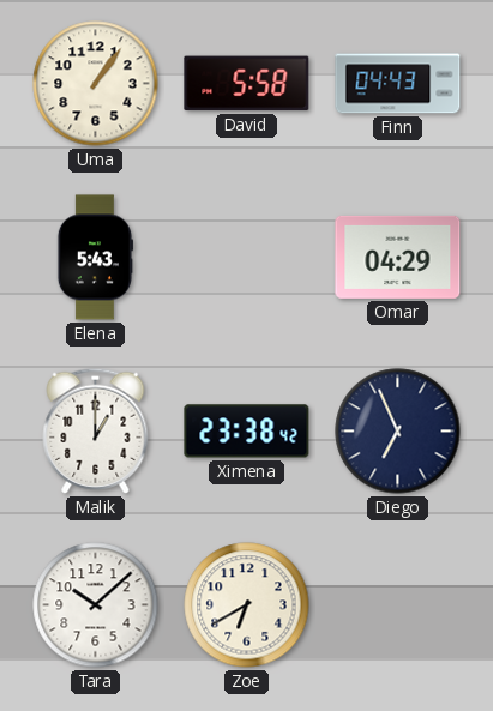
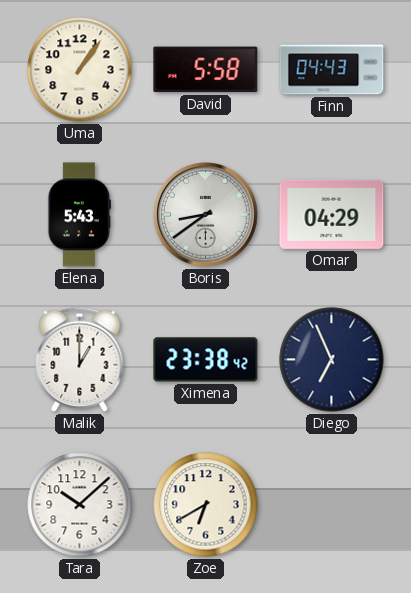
Boris: none -> 8:39
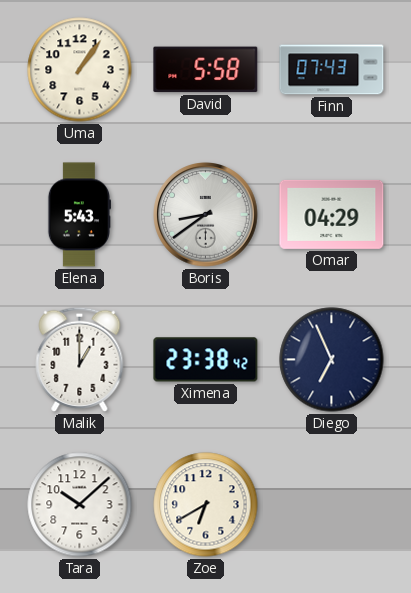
Finn: 04:43 -> 07:43
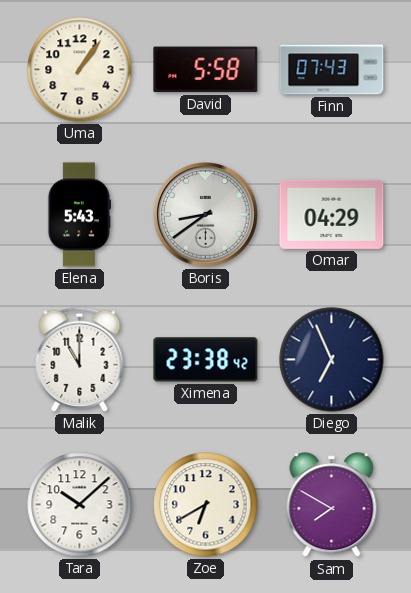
Malik: 1:00 -> 11:00
Sam: none -> 7:50
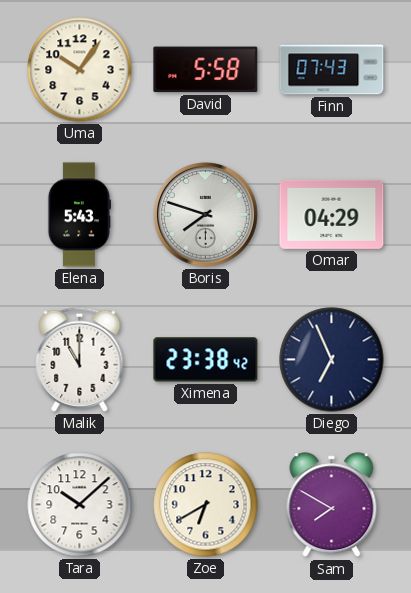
Uma: 1:06 -> 10:06
Boris: 8:39 -> 7:48
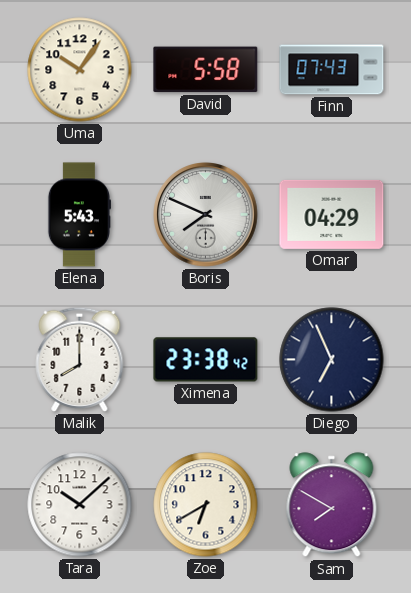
Boris: 7:48 -> 7:49
Malik: 11:00 -> 8:00
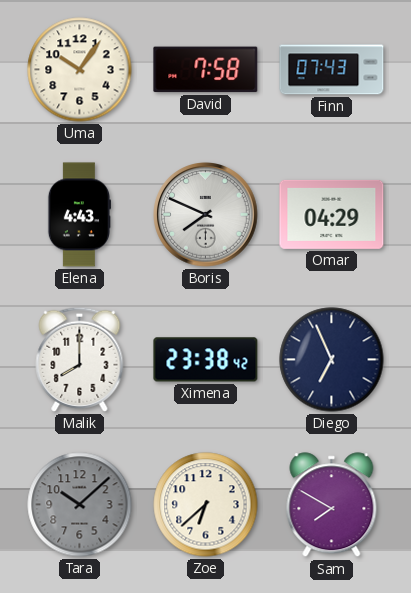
David: 5:58 -> 7:58
Elena: 5:43 -> 4:43
Tara dial: white -> grey
Zoe: 6:40 -> 6:38
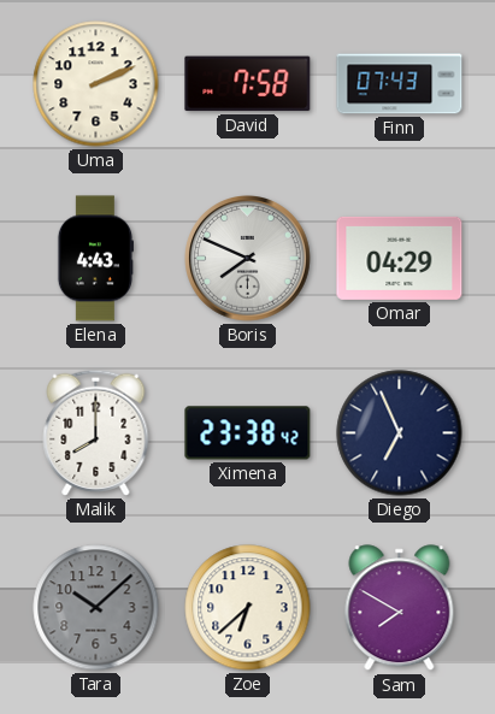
Uma: 10:06 -> 2:11
